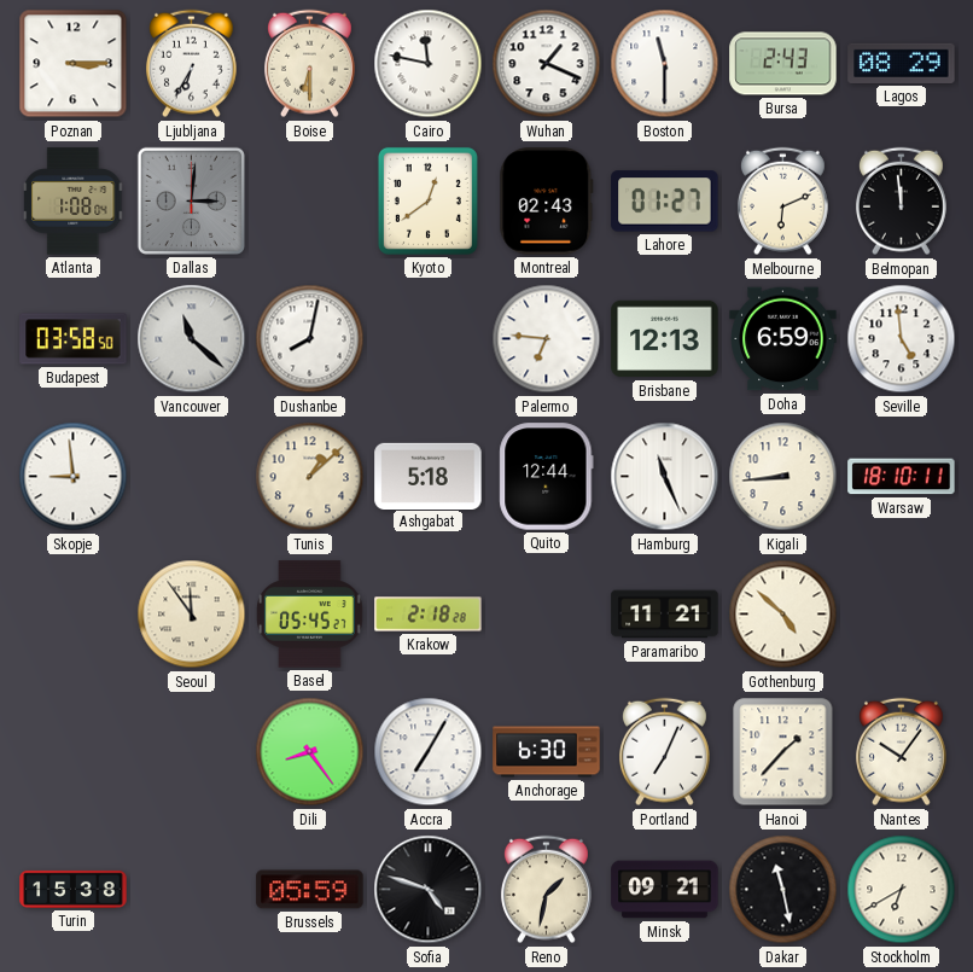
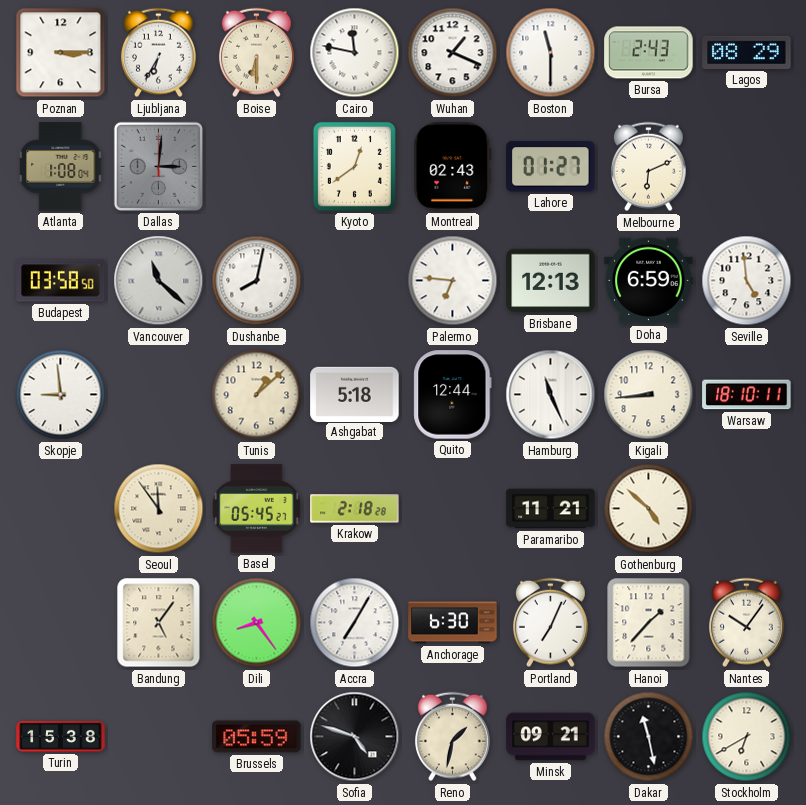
Belmopan: 11:59 -> none
Bandung: none -> 5:06
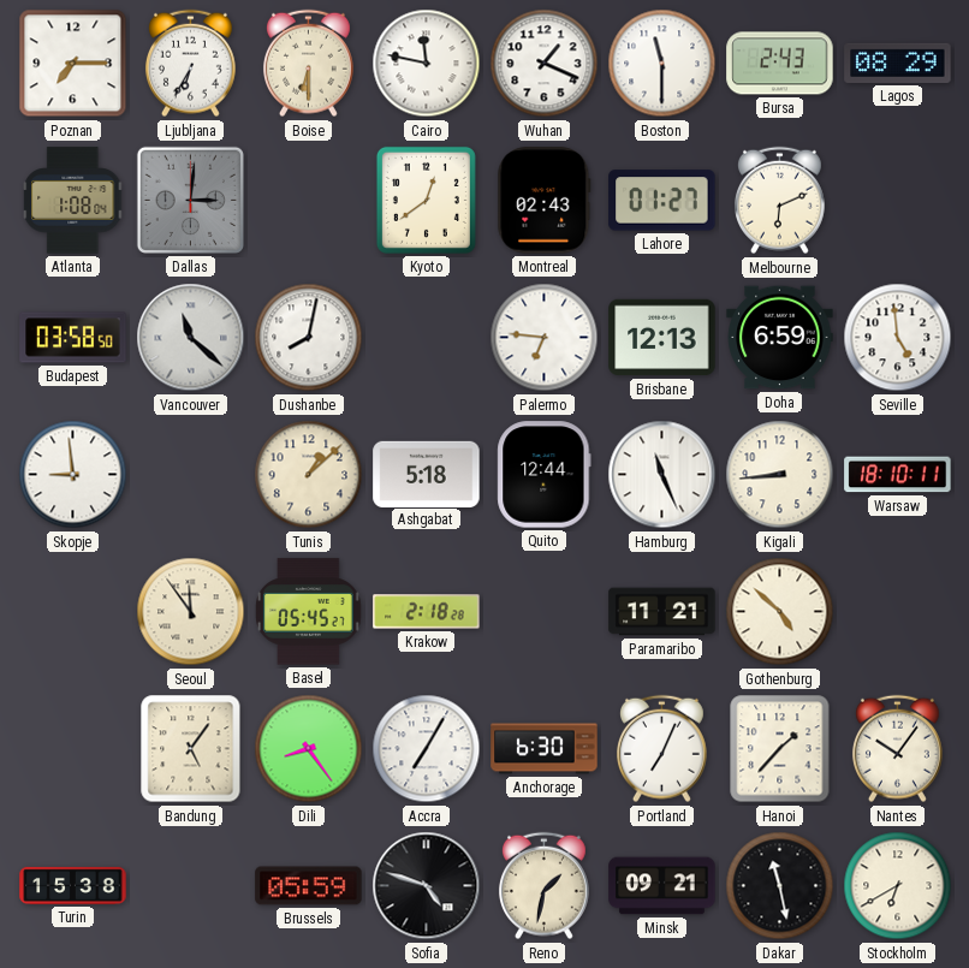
Poznan: 3:15 -> 7:15
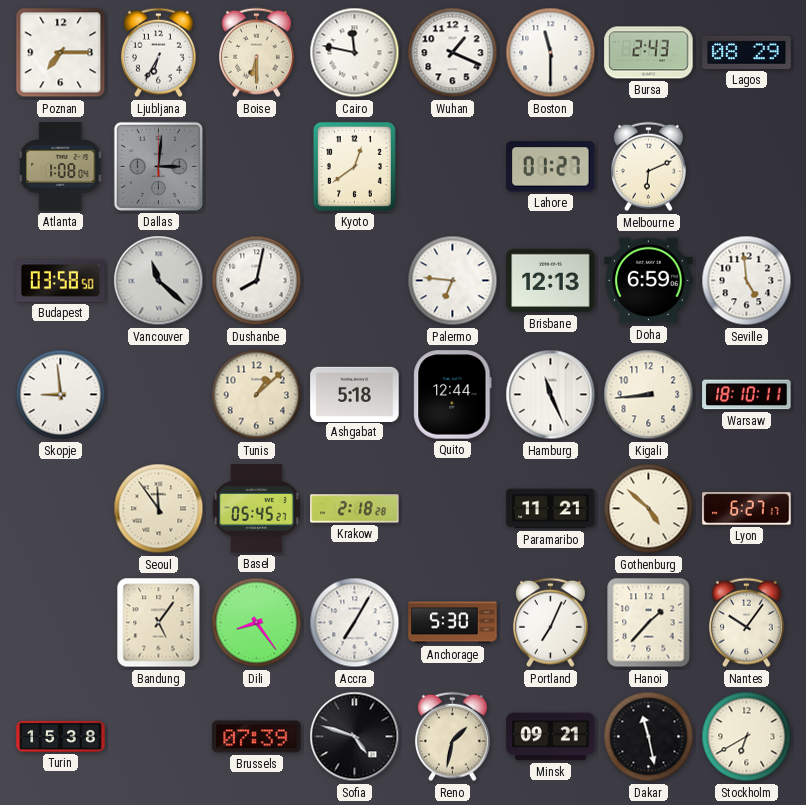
Montreal: 02:43 -> none
Lyon: none -> 6:27
Anchorage: 6:30 -> 5:30
Brussels: 05:59 -> 07:39
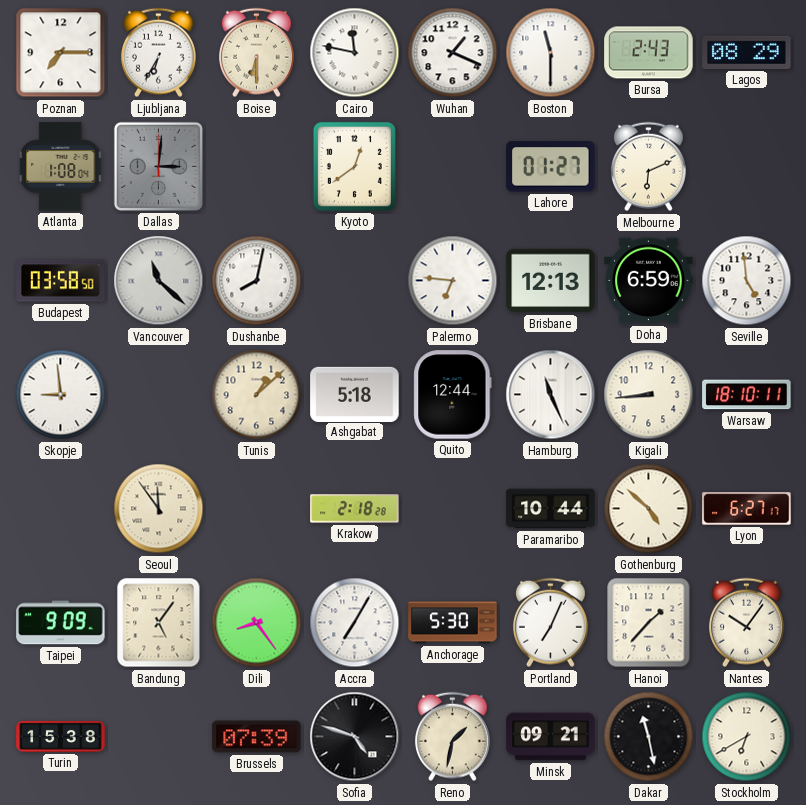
Basel: 05:45 -> none
Paramaribo: 11:21 -> 10:44
Taipei: none -> 9:09
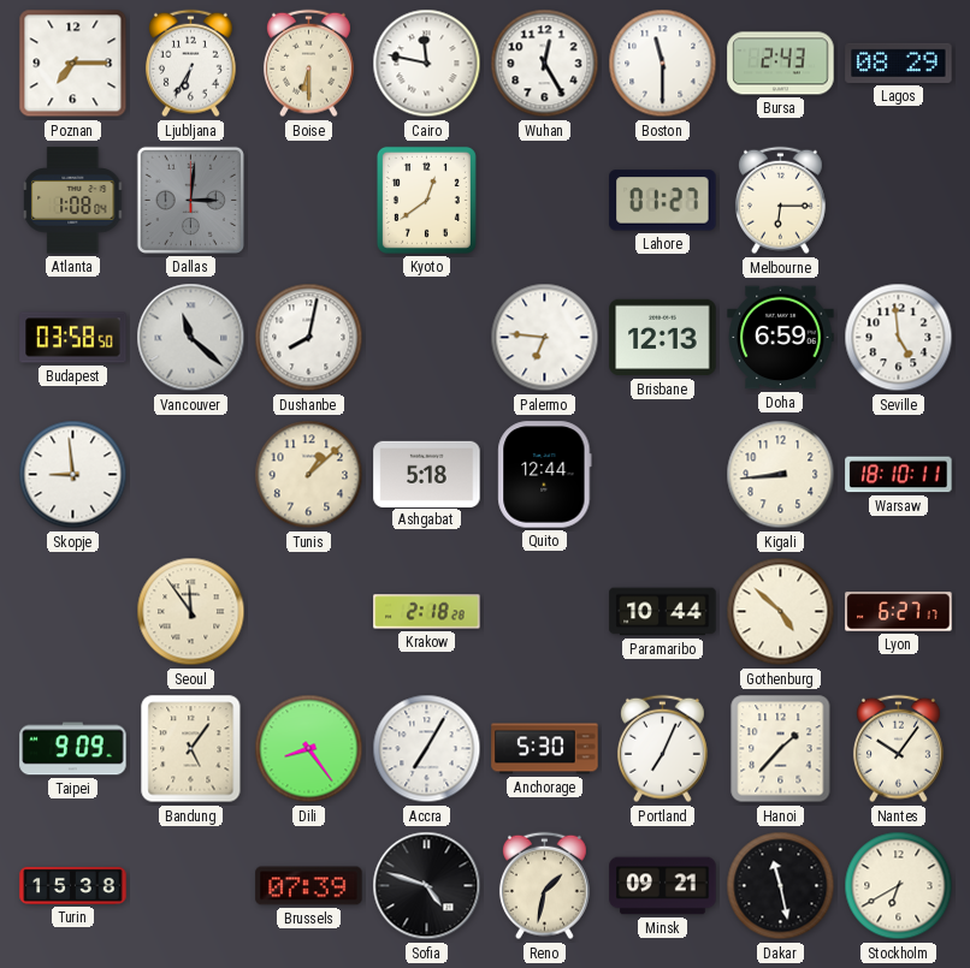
Wuhan: 1:19 -> 12:25
Melbourne: 6:11 -> 6:15
Hamburg: 11:26 -> none
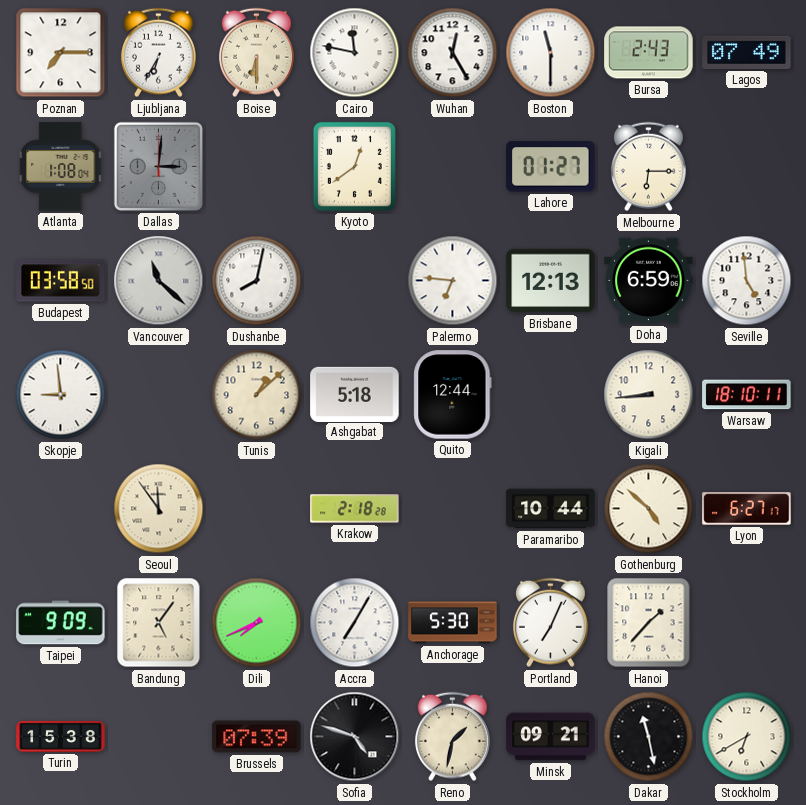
Lagos: 08:29 -> 07:49
Dili: 8:24 -> 7:41
Nantes: 10:06 -> none
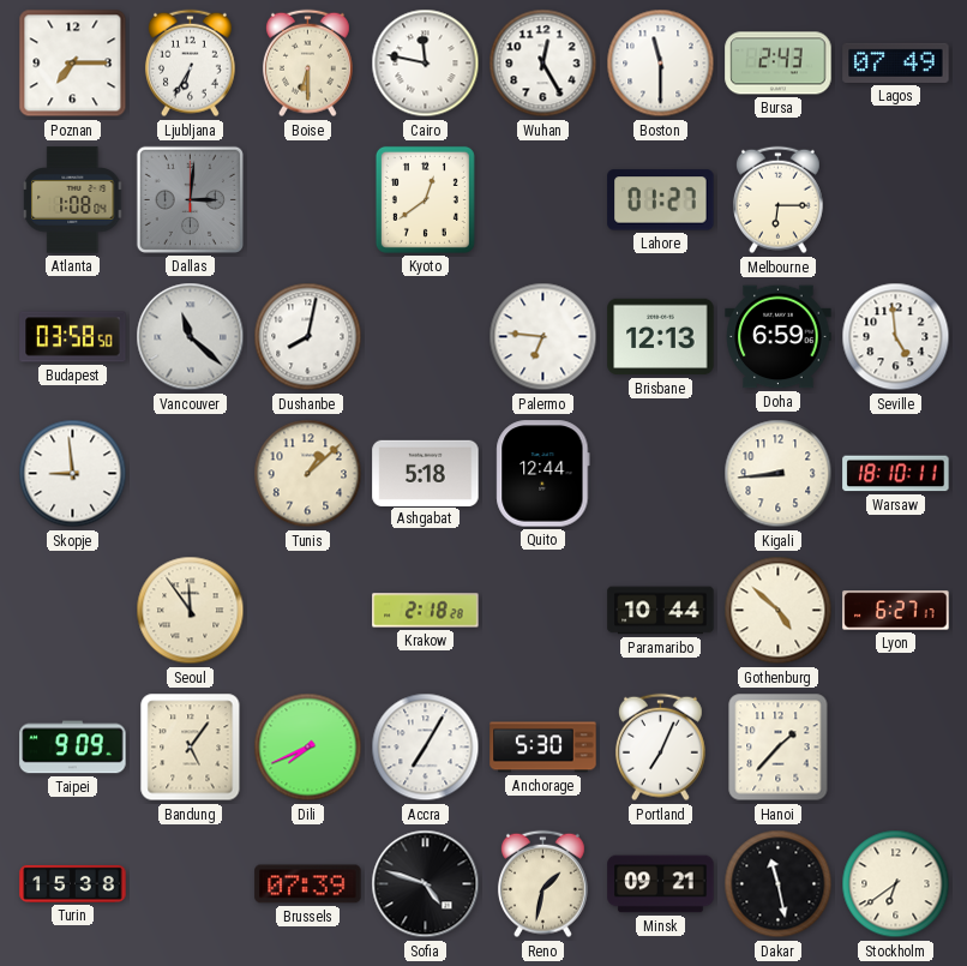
Stockholm: 6:40 -> 6:39
